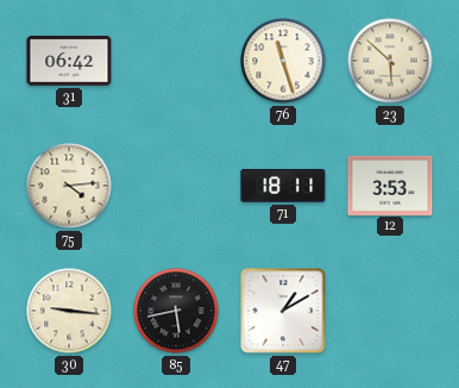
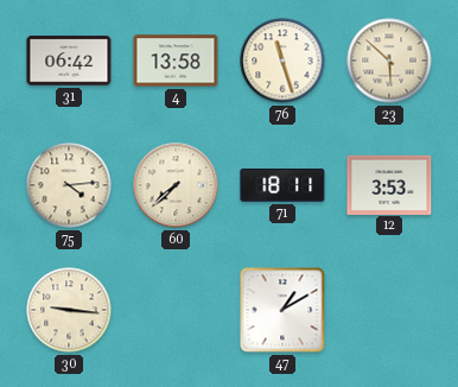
4: none -> 13:58
60: none -> 7:38
85: 5:43 -> none
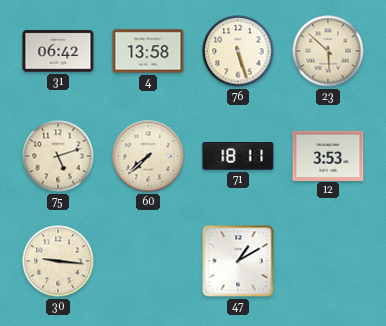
76: 11:27 -> 5:27
75: 4:14 -> 5:12
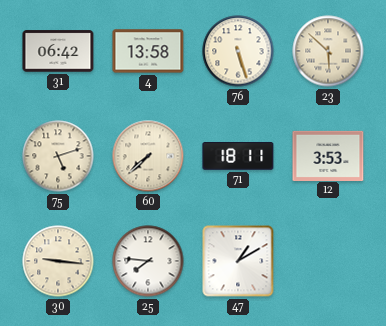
25: none -> 7:46
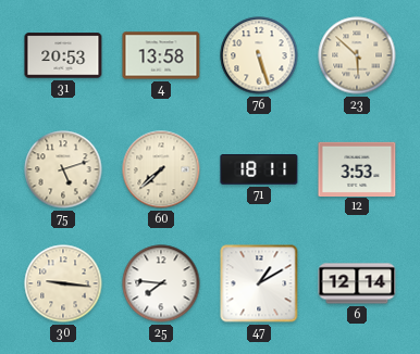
31: 06:42 -> 20:53
6: none -> 12:14
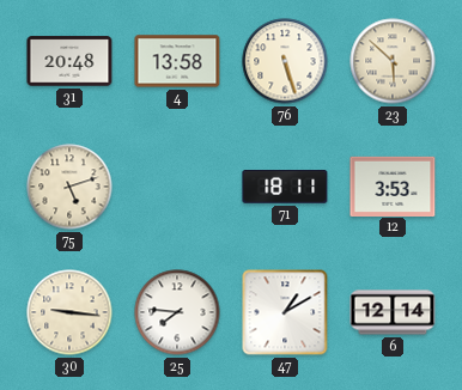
31: 20:53 -> 20:48
60: 7:38 -> none
